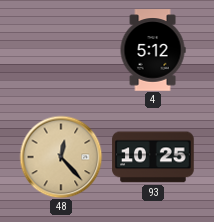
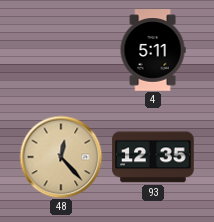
4: 5:12 -> 5:11
93: 10:25 -> 12:35
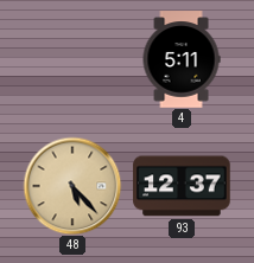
48: 12:23 -> 5:23
93: 12:35 -> 12:37
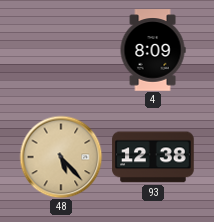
4: 5:11 -> 8:09
93: 12:37 -> 12:38
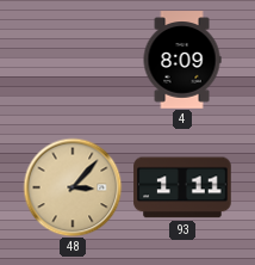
48: 5:23 -> 3:07
93: 12:38 -> 1:11
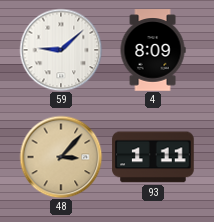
59: none -> 9:08
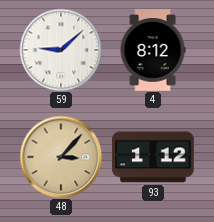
4: 8:09 -> 8:12
93: 1:11 -> 1:12
